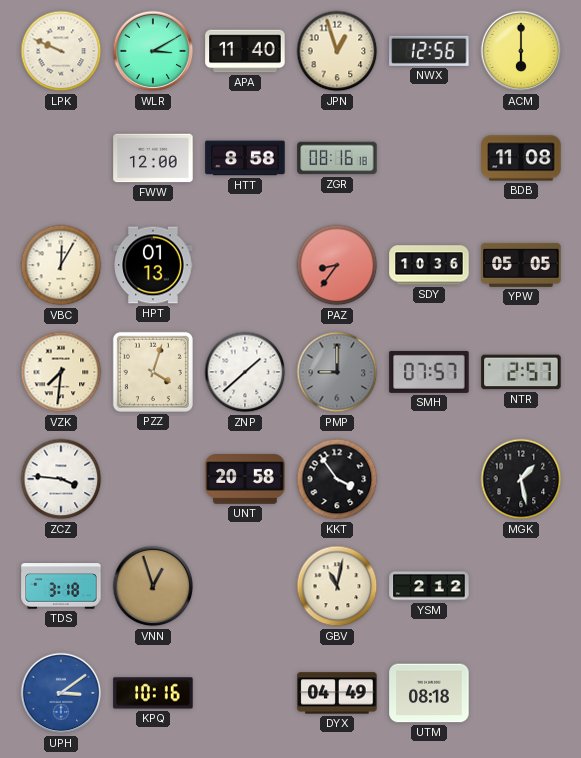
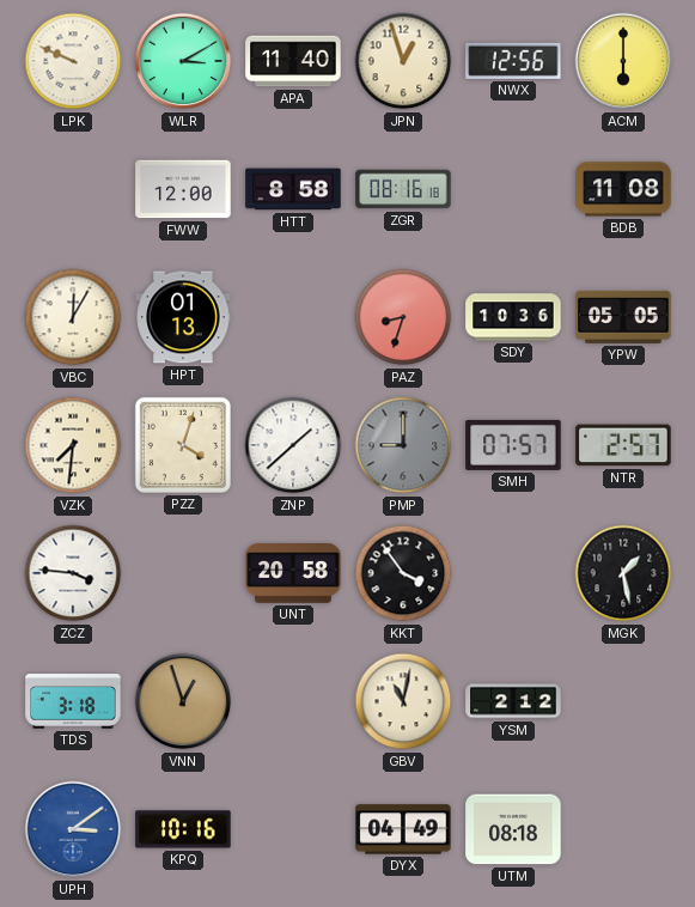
PAZ: 8:36 -> 8:33
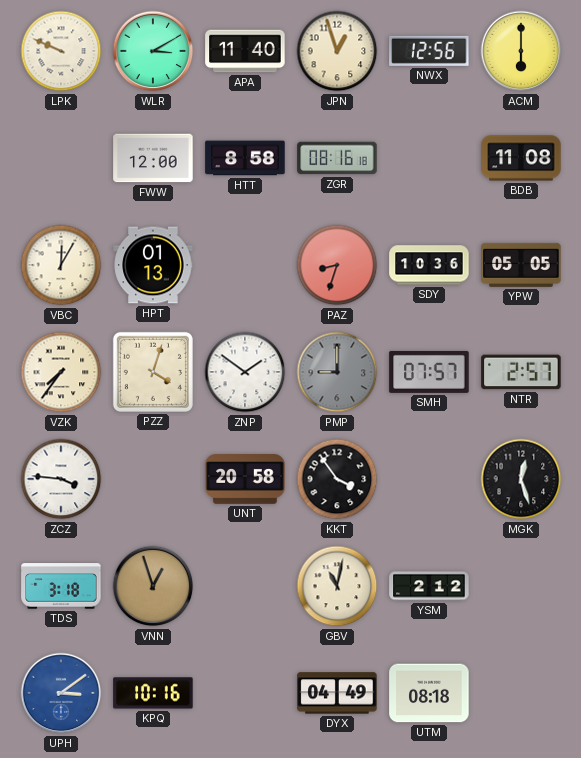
VZK: 7:31 -> 7:36
ZNP: 1:38 -> 1:51
MGK: 1:28 -> 12:27
